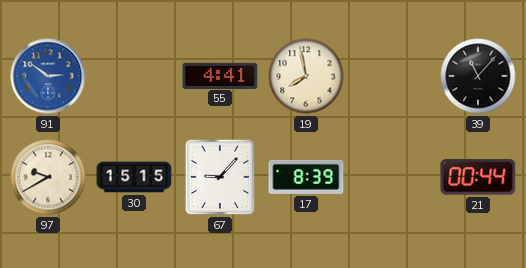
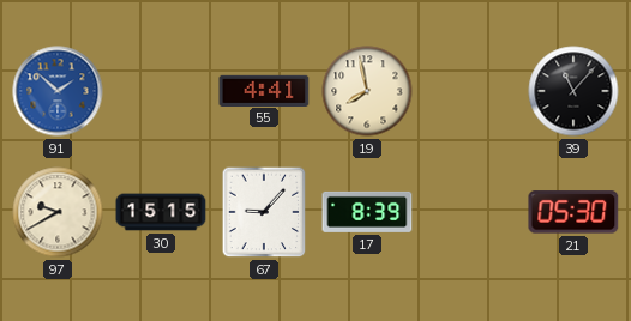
91: 2:51 -> 1:52
21: 00:44 -> 05:30
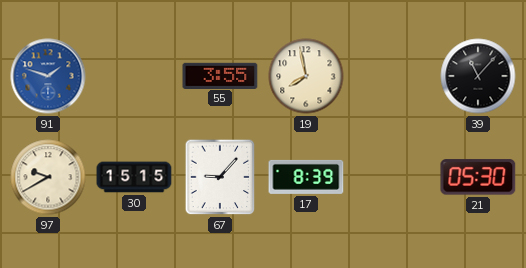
91: 1:52 -> 1:48
55: 4:41 -> 3:55
